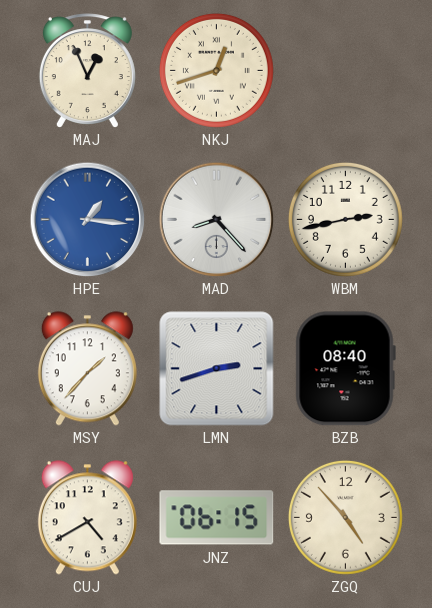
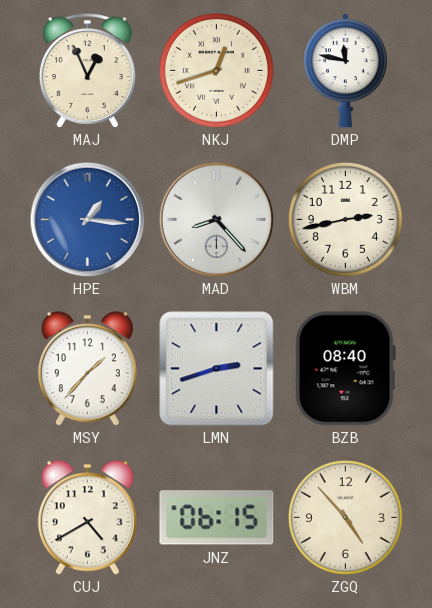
DMP: none -> 11:47
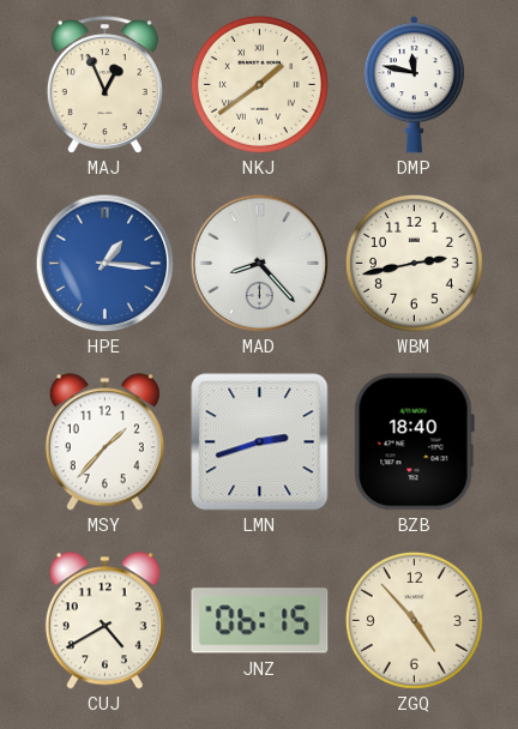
NKJ: 12:42 -> 1:39
BZB: 08:40 -> 18:40
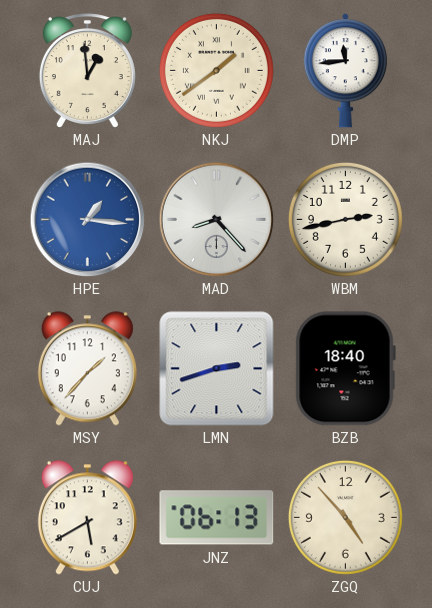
MAJ: 12:56 -> 12:59
DMP: 11:47 -> 11:44
CUJ: 4:40 -> 5:40
JNZ: 06:15 -> 06:13
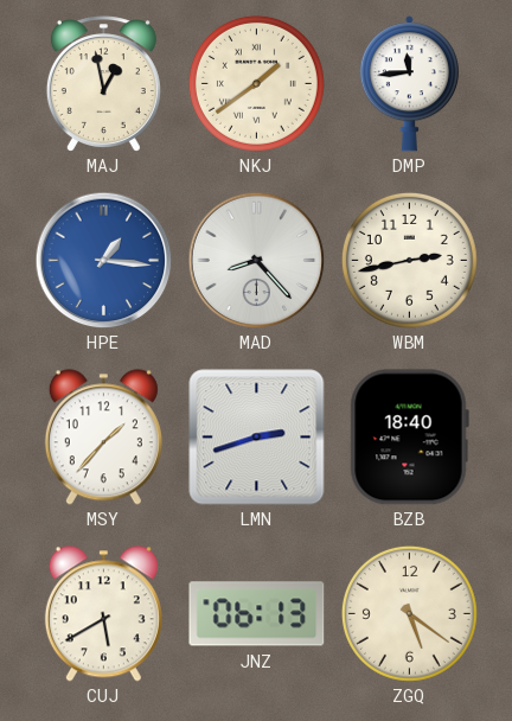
MAJ: 12:59 -> 12:58
ZGQ: 4:53 -> 5:21
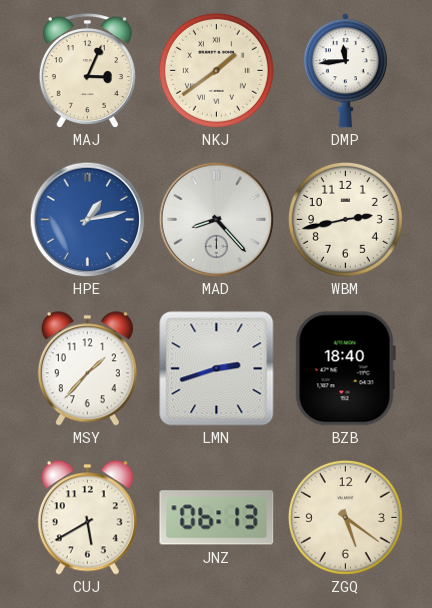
MAJ: 12:58 -> 3:04
HPE: 1:16 -> 1:13
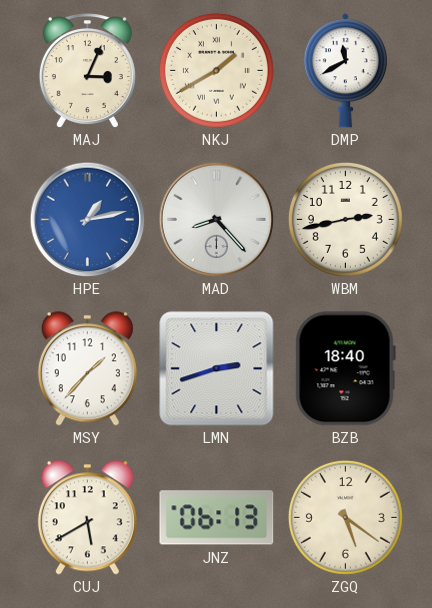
NKJ: 1:39 -> 1:40
DMP: 11:44 -> 11:40
